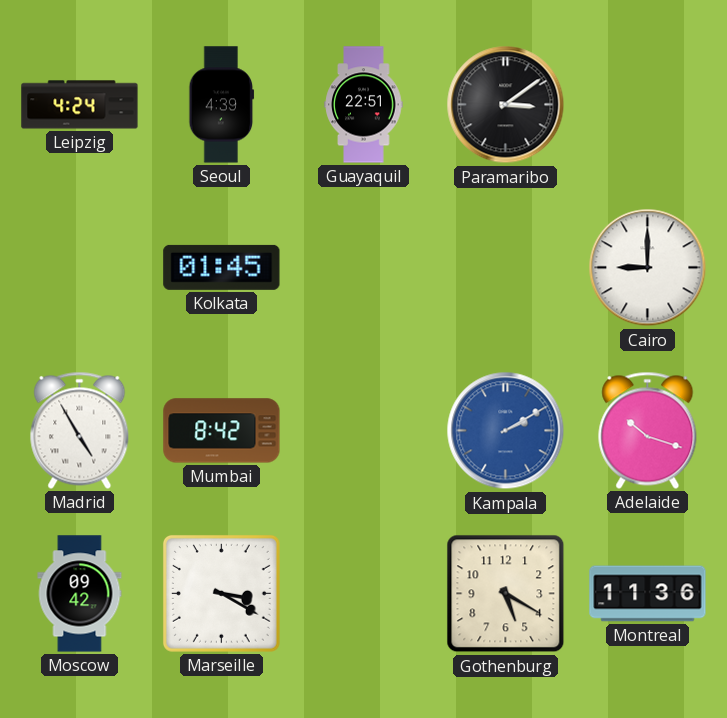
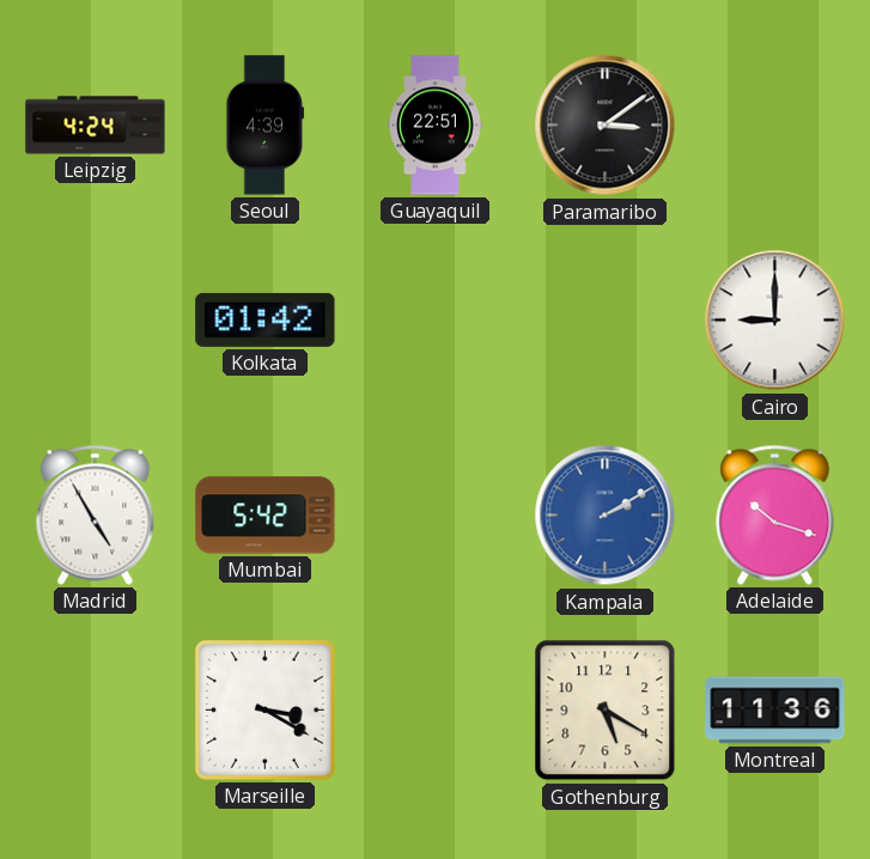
Kolkata: 01:45 -> 01:42
Mumbai: 8:42 -> 5:42
Moscow: 09:42 -> none
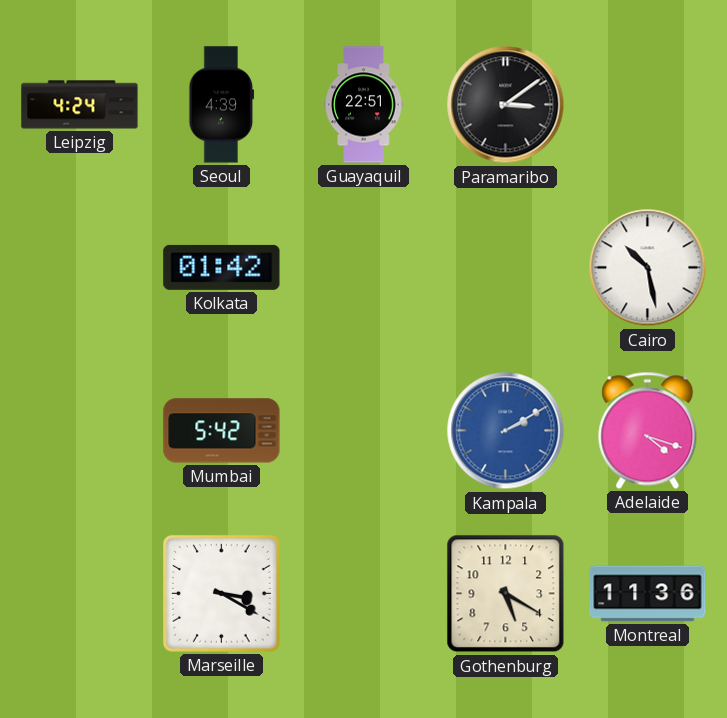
Cairo: 9:00 -> 10:28
Madrid: 4:55 -> none
Adelaide: 10:18 -> 4:18
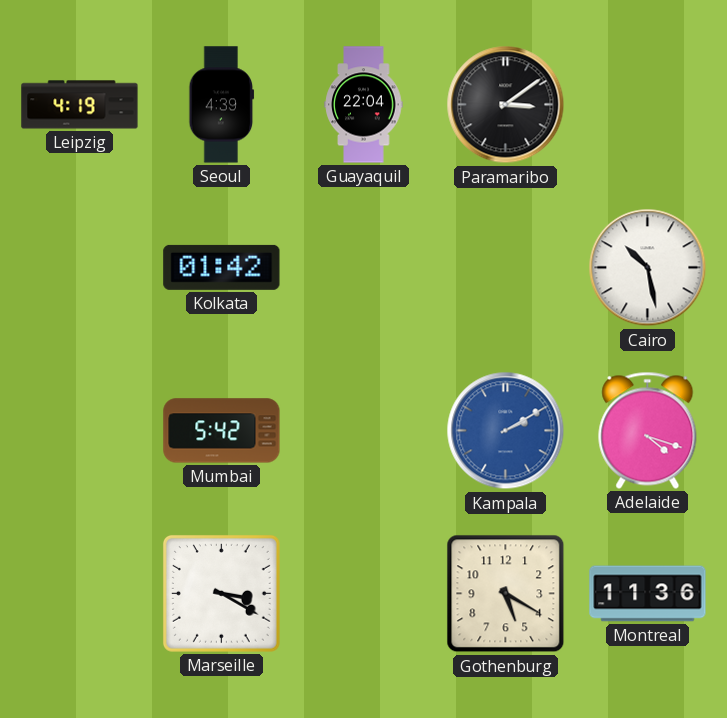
Leipzig: 4:24 -> 4:19
Guayaquil: 22:51 -> 22:04
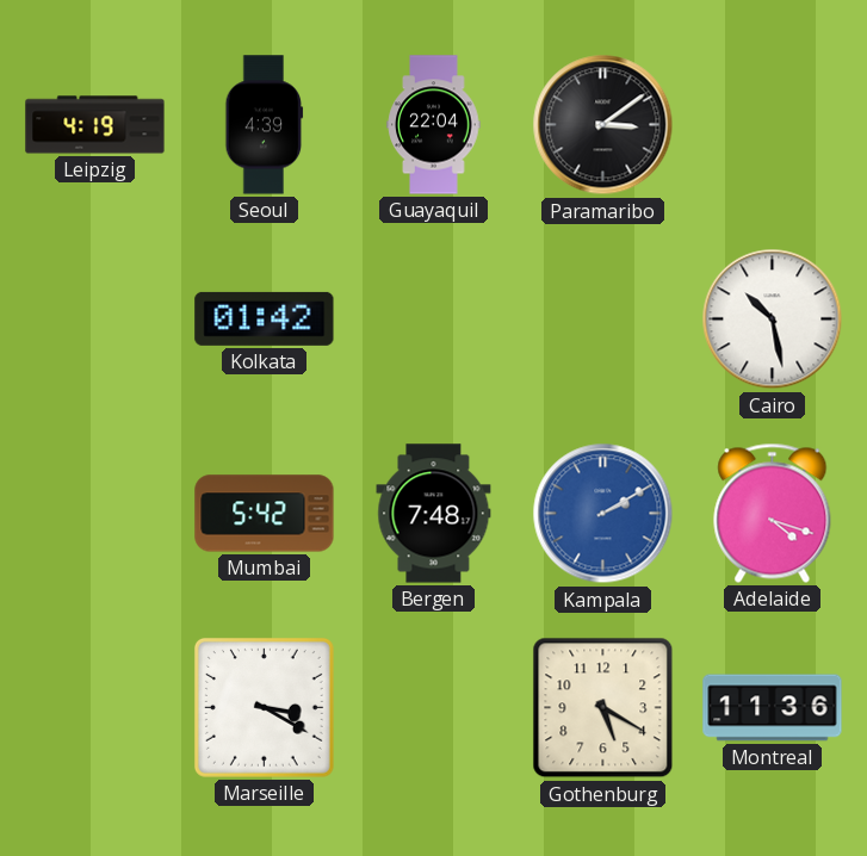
Bergen: none -> 7:48
